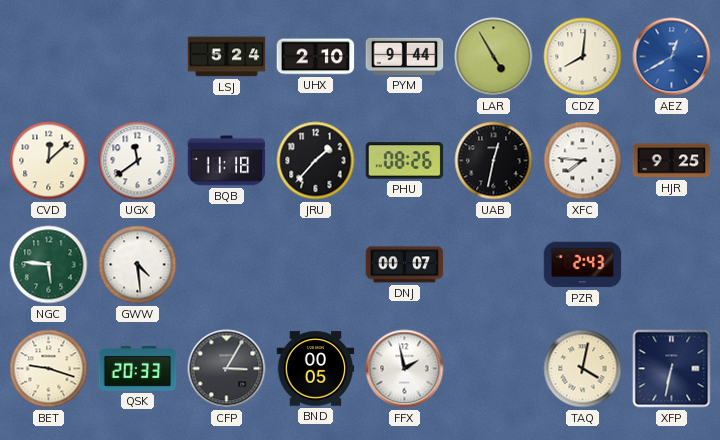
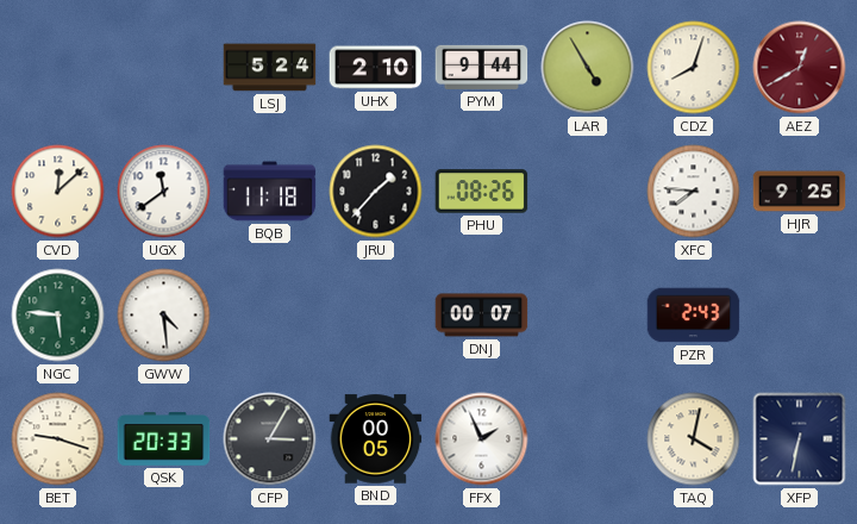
CDZ: 8:01 -> 8:03
AEZ dial: blue -> burgundy
UAB: 12:32 -> none
FFX: 1:58 -> 1:56
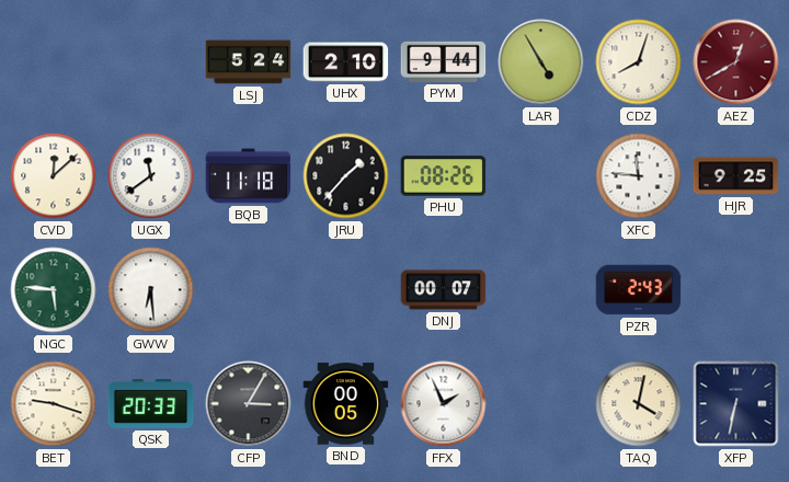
XFC: 7:46 -> 11:46
GWW: 4:29 -> 6:29
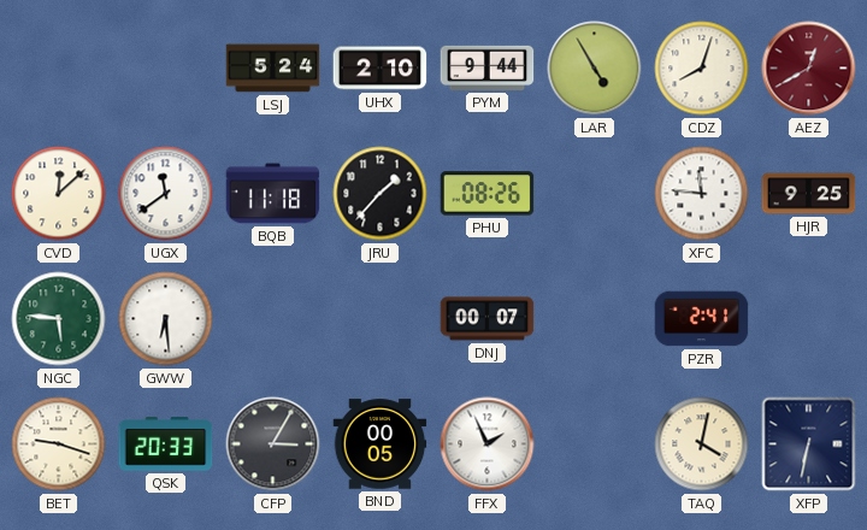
PZR: 2:43 -> 2:41
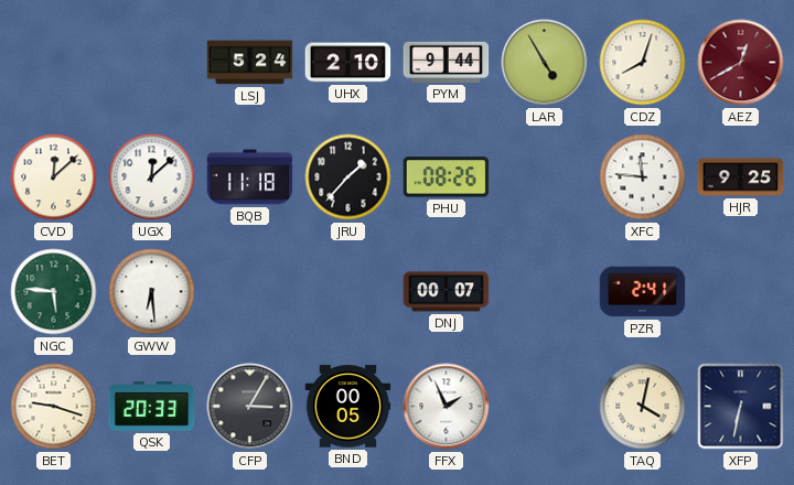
UGX: 11:39 -> 12:08
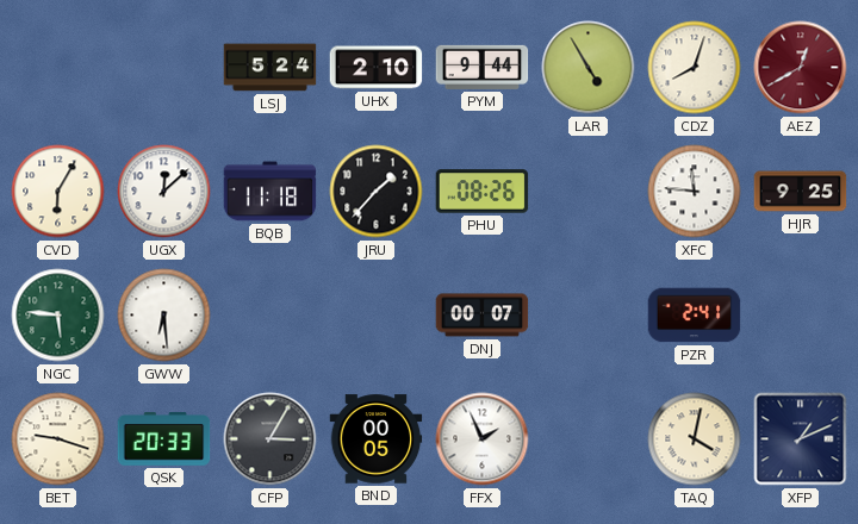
CVD: 12:08 -> 6:05
XFP: 6:32 -> 1:11
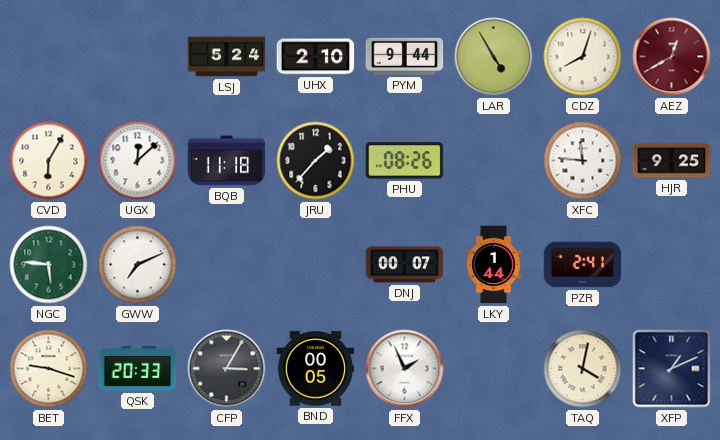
GWW: 6:29 -> 7:11
LKY: none -> 1:44
